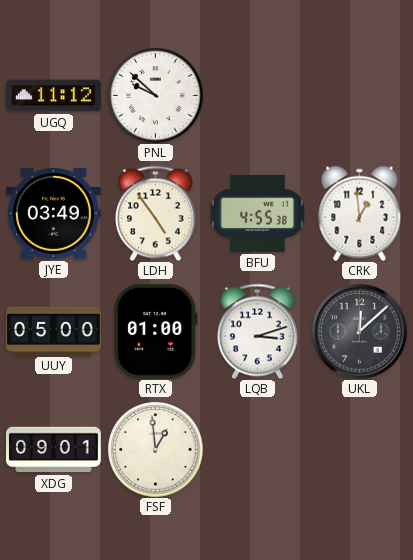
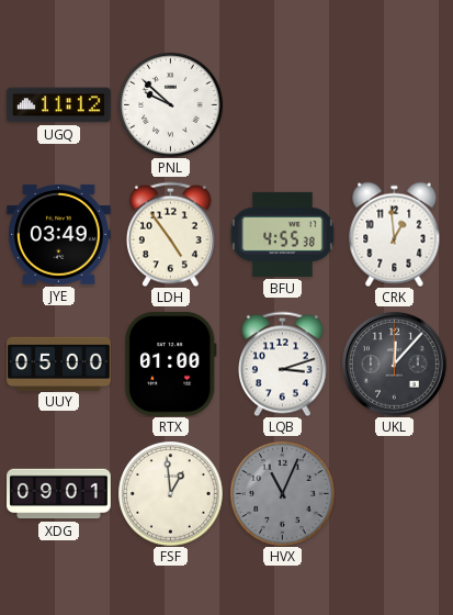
UKL: 12:08 -> 12:07
HVX: none -> 11:04
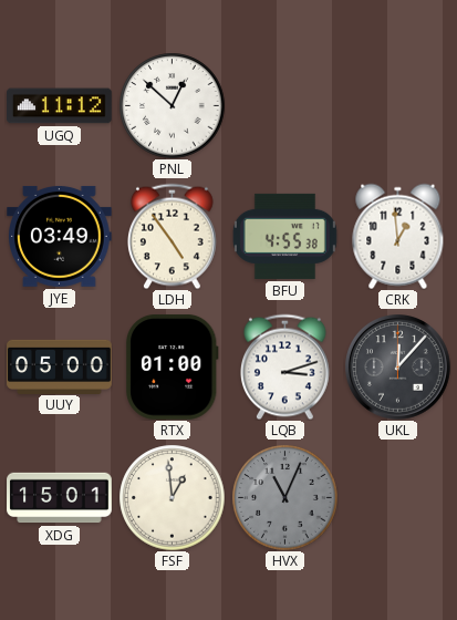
PNL: 9:52 -> 12:52
XDG: 09:01 -> 15:01
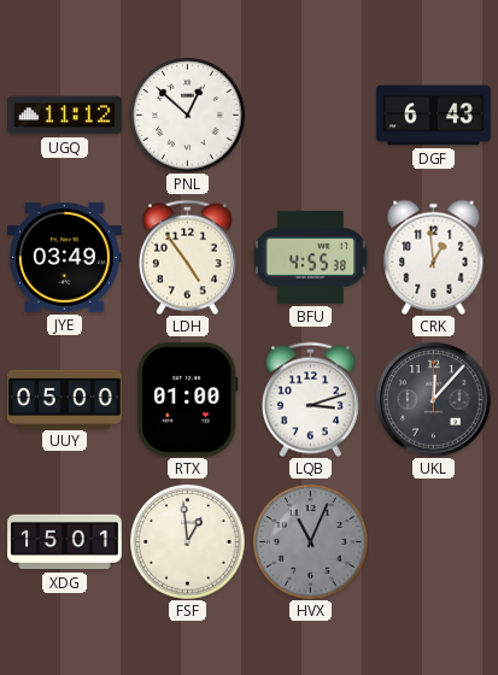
DGF: none -> 6:43
